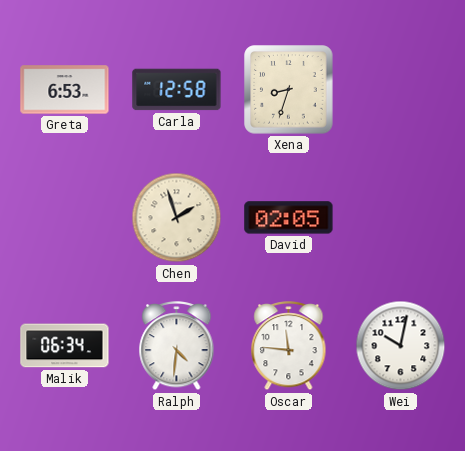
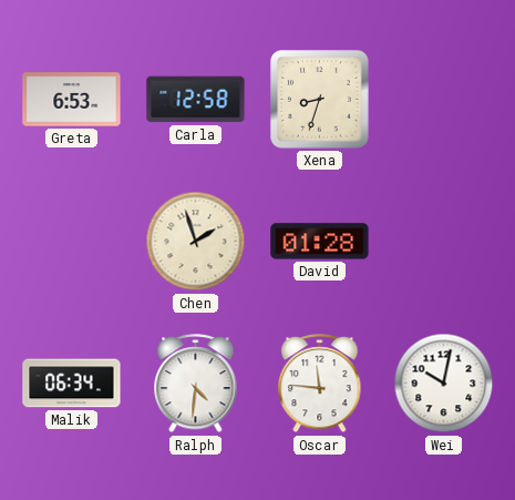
David: 02:05 -> 01:28
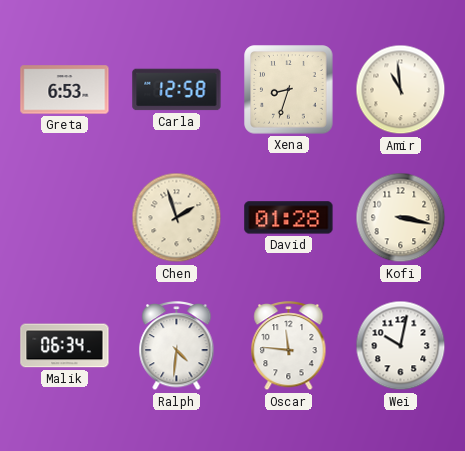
Amir: none -> 10:59
Kofi: none -> 3:17
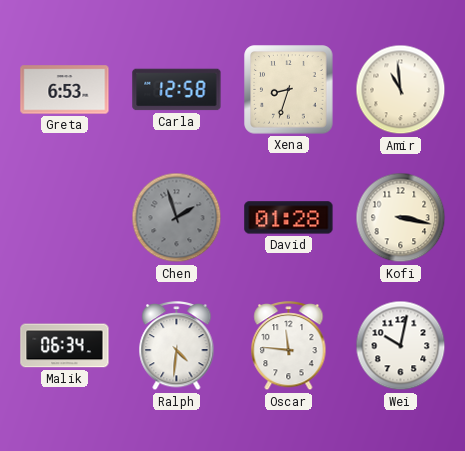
Chen dial: cream -> grey
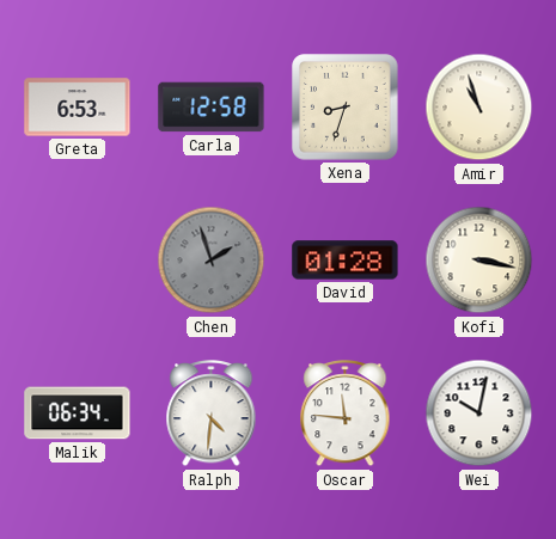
Amir: 10:59 -> 10:57
